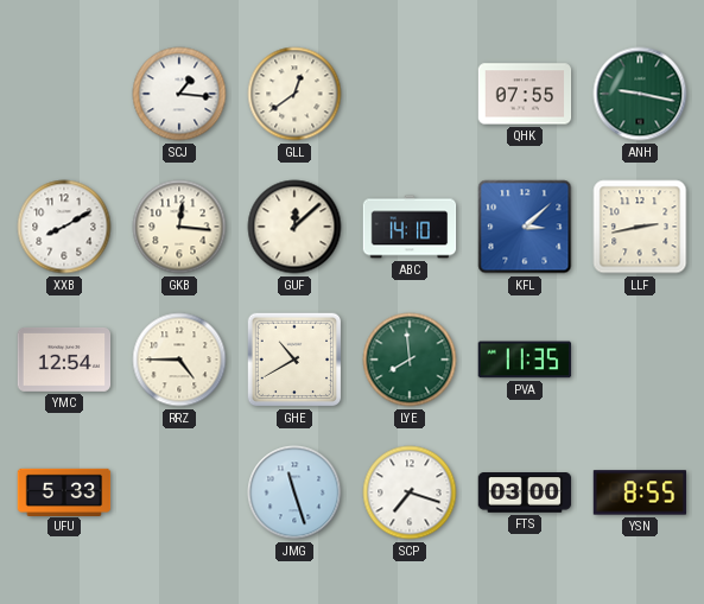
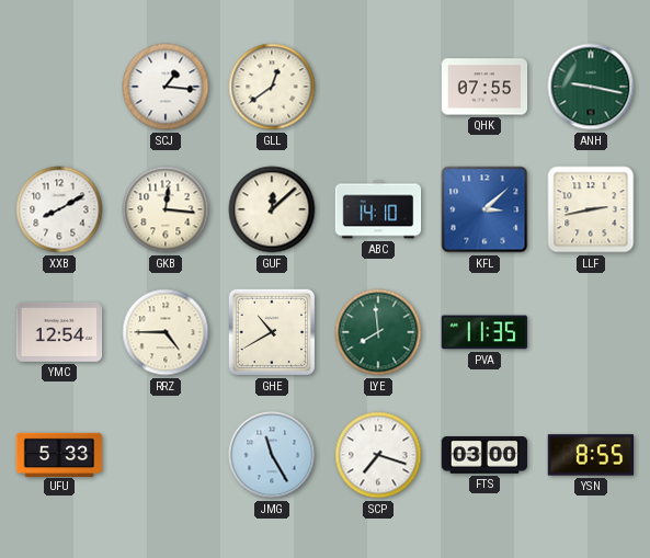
JMG: 11:27 -> 11:25
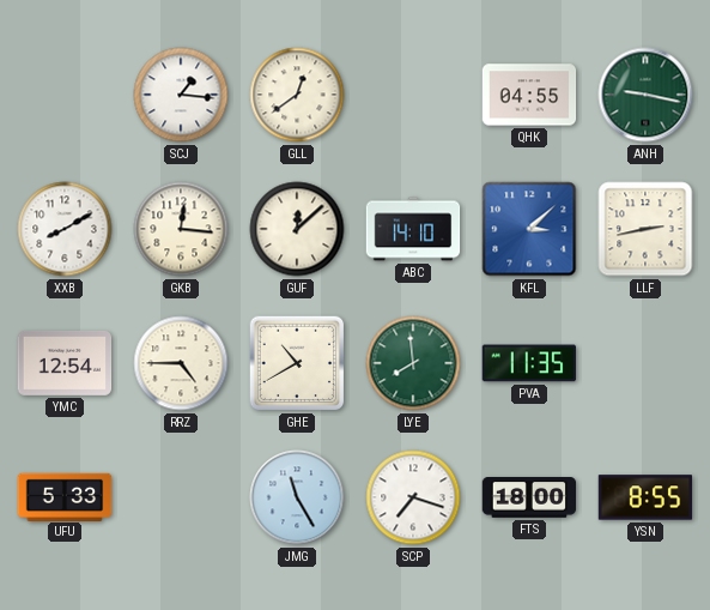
QHK: 07:55 -> 04:55
FTS: 03:00 -> 18:00
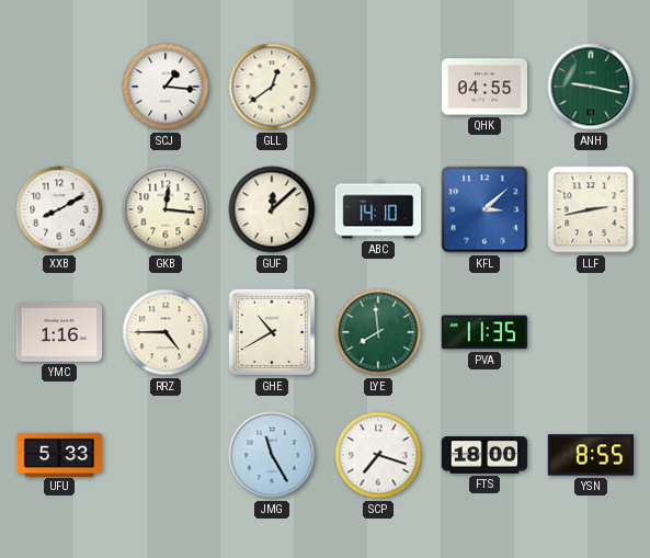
YMC: 12:54 -> 1:16
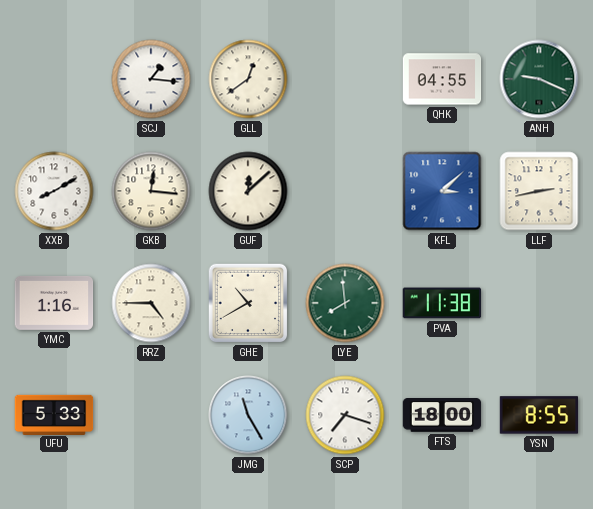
ANH: 9:17 -> 9:19
ABC: 14:10 -> none
PVA: 11:35 -> 11:38
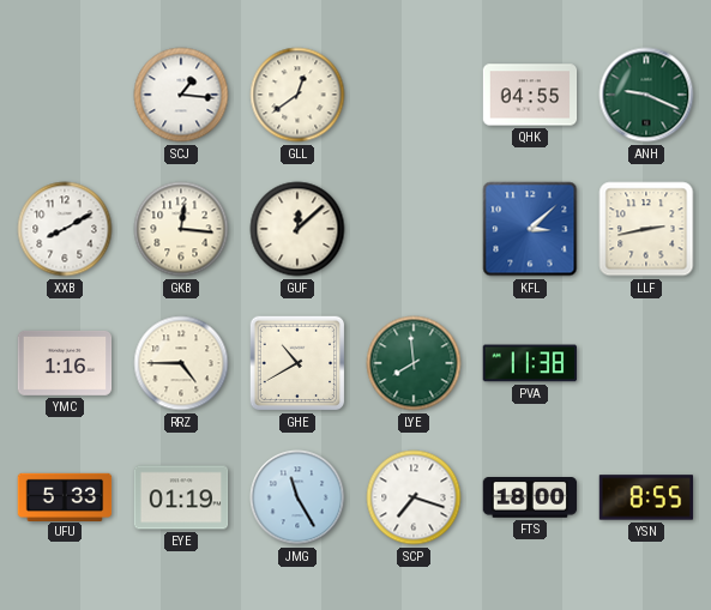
EYE: none -> 01:19
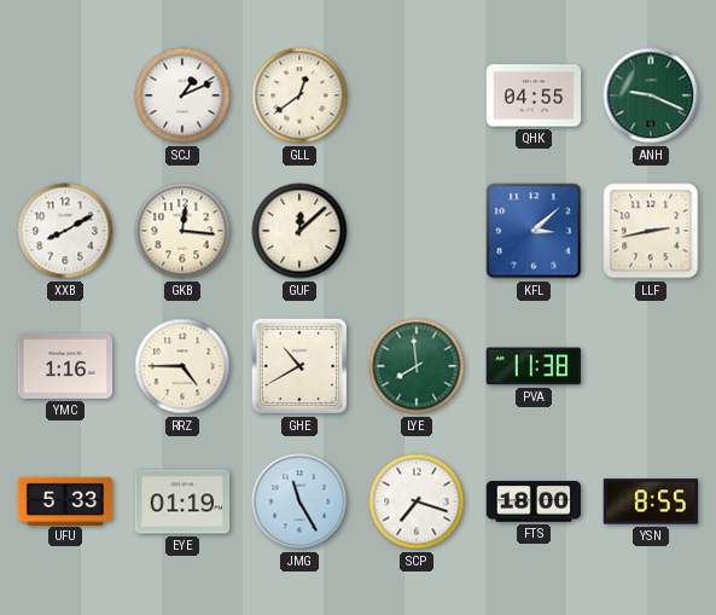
SCJ: 1:16 -> 1:11
